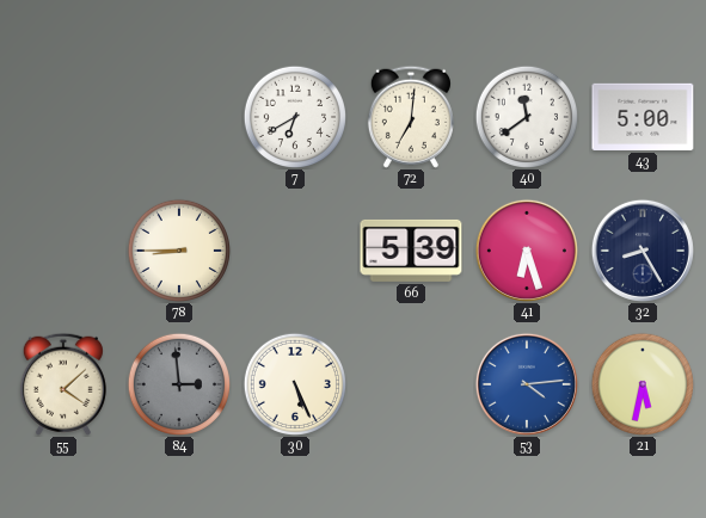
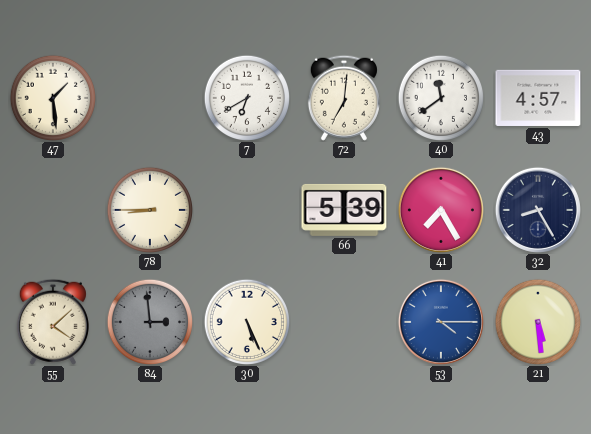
47: none -> 1:29
43: 5:00 -> 4:57
41: 6:27 -> 7:25
53: 4:14 -> 4:15
21: 5:32 -> 5:29
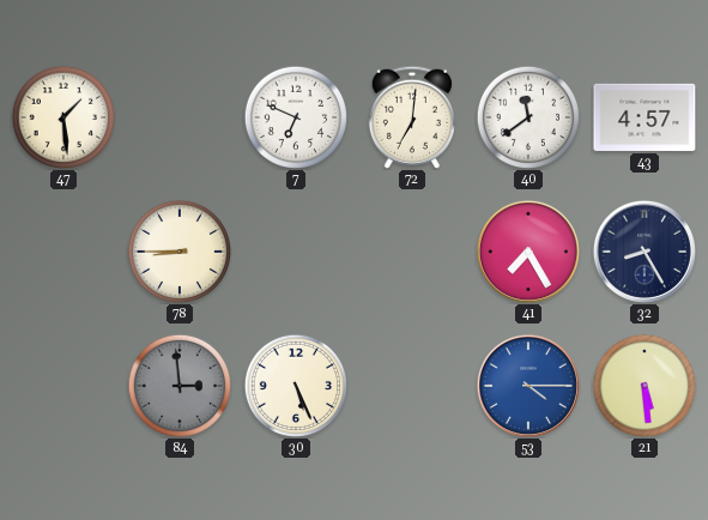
7: 6:40 -> 6:49
66: 5:39 -> none
55: 4:08 -> none
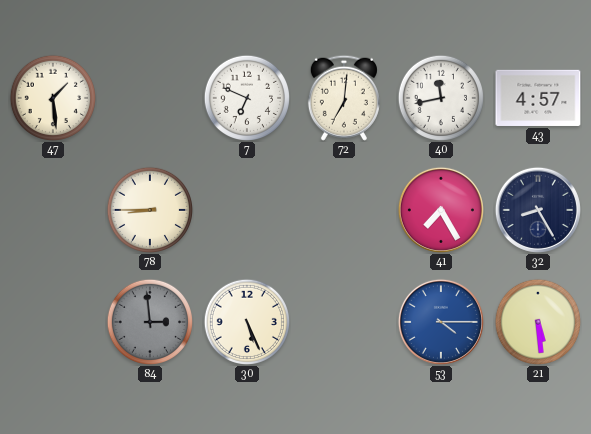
40: 11:39 -> 11:43
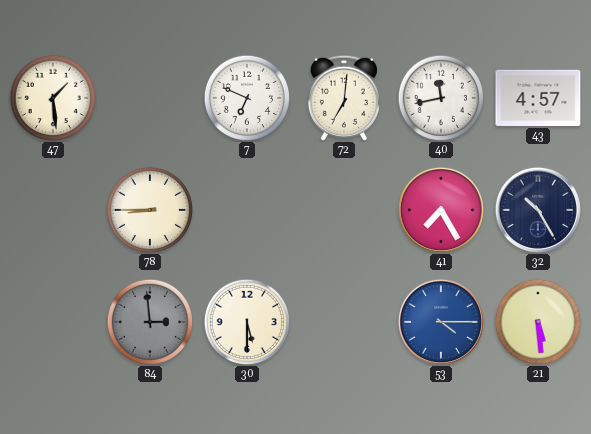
32: 8:25 -> 10:25
30: 5:26 -> 5:30
